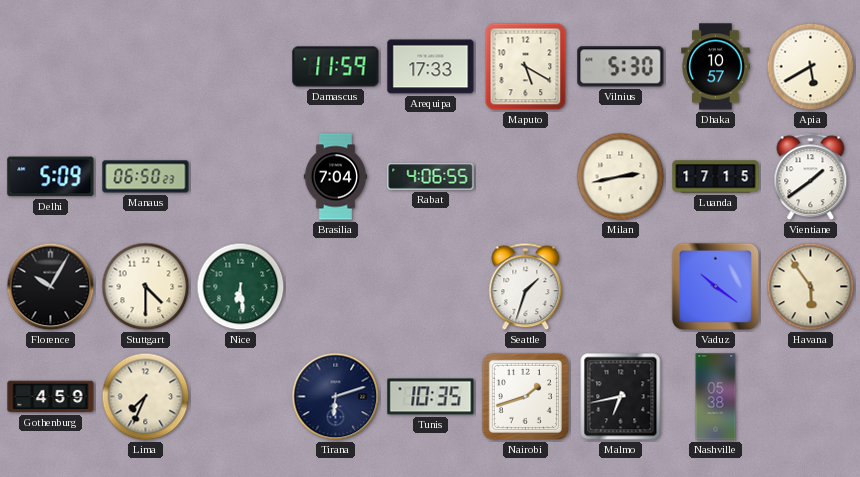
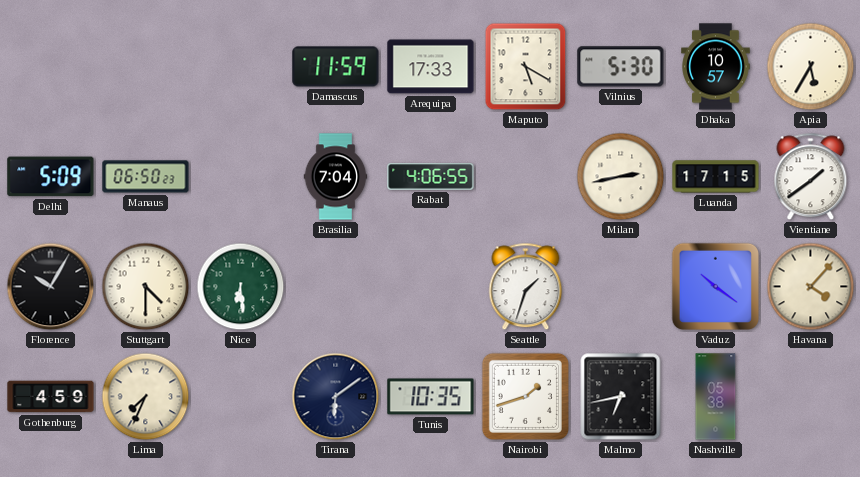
Apia: 5:40 -> 5:35
Havana: 5:54 -> 4:07
Tirana: 6:12 -> 6:09
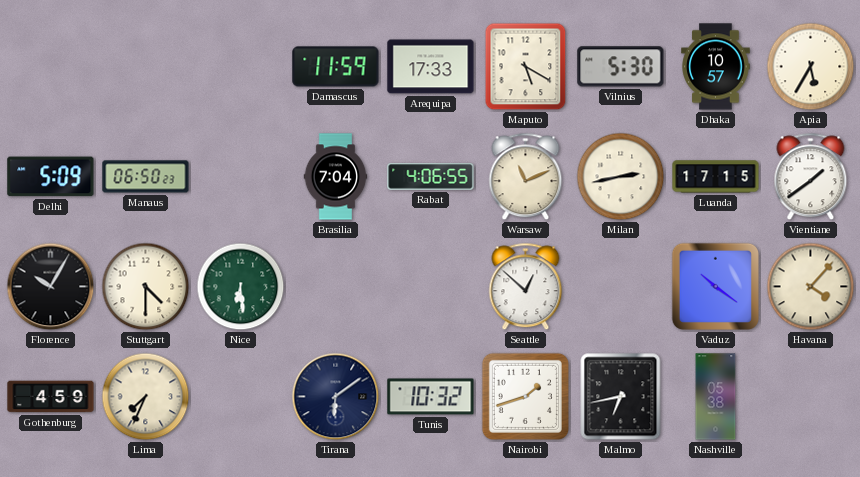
Warsaw: none -> 11:11
Seattle: 1:33 -> 12:52
Tunis: 10:35 -> 10:32
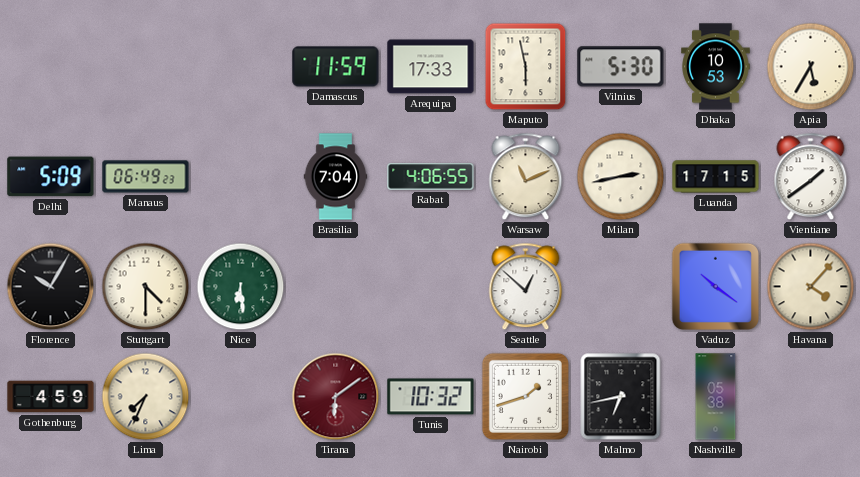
Maputo: 5:20 -> 5:58
Dhaka: 10:57 -> 10:53
Manaus: 06:50 -> 06:49
Tirana dial: navy -> burgundy
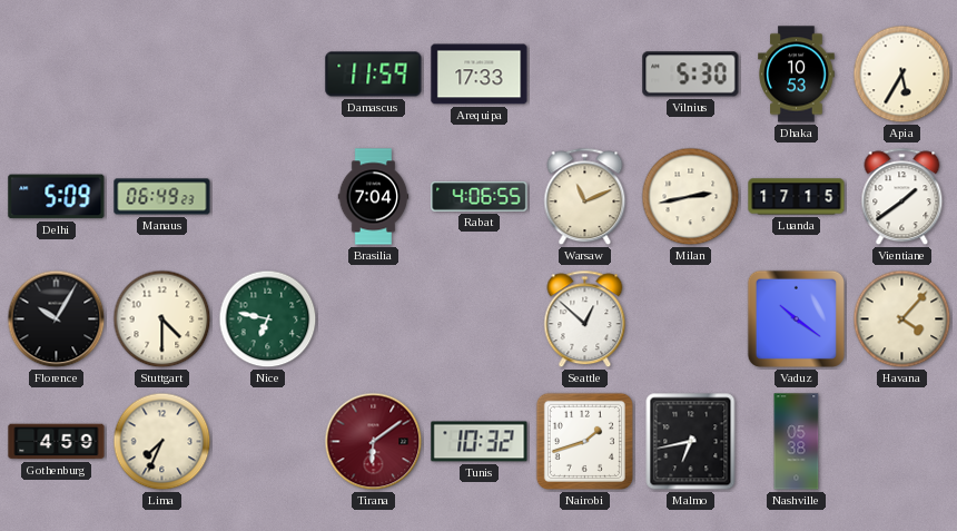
Maputo: 5:58 -> none
Nice: 6:29 -> 6:47
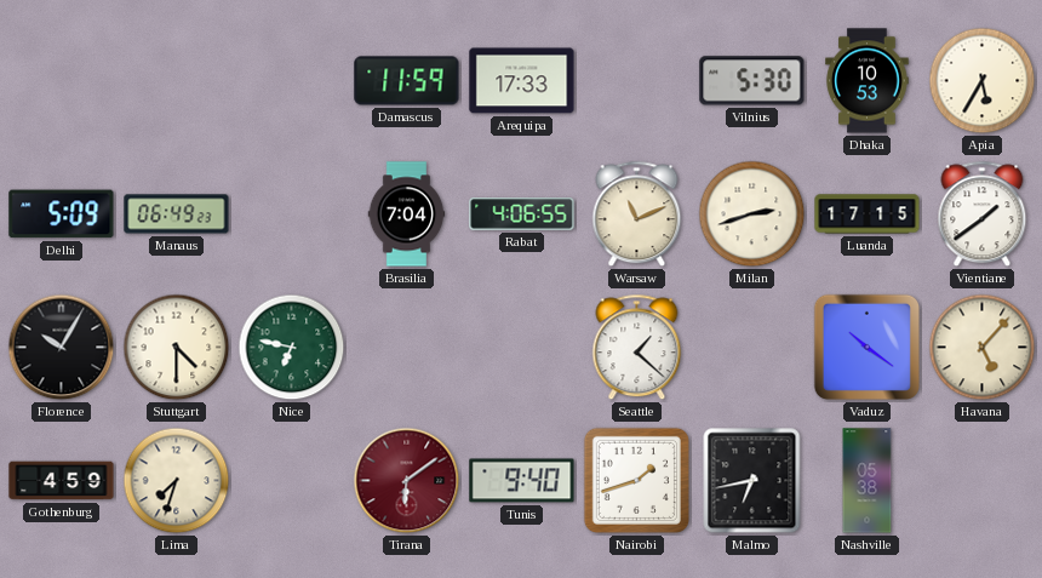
Milan: 2:43 -> 2:42
Seattle: 12:52 -> 1:22
Havana: 4:07 -> 5:07
Lima: 7:34 -> 7:33
Tunis: 10:32 -> 9:40
